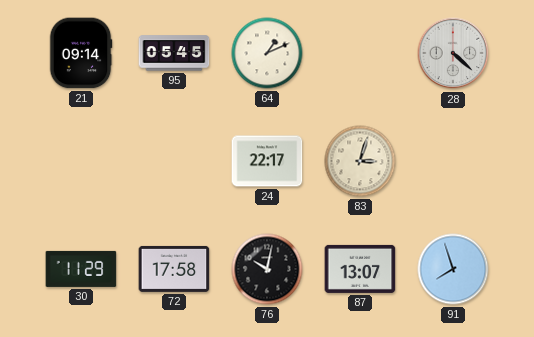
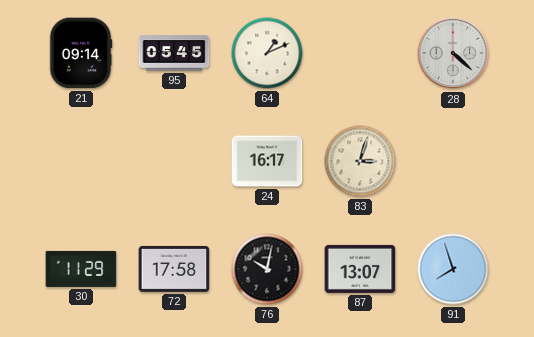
24: 22:17 -> 16:17
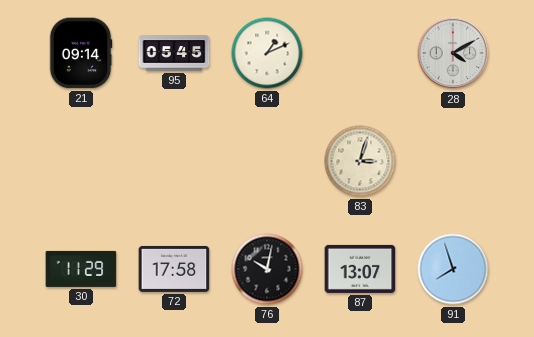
28: 4:22 -> 4:10
24: 16:17 -> none
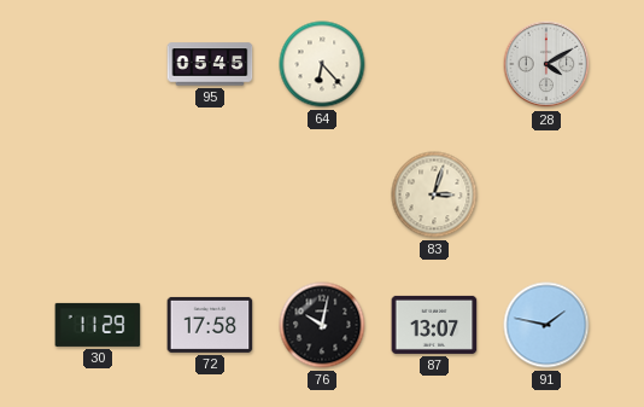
21: 09:14 -> none
64: 1:11 -> 6:23
91: 7:57 -> 1:47
